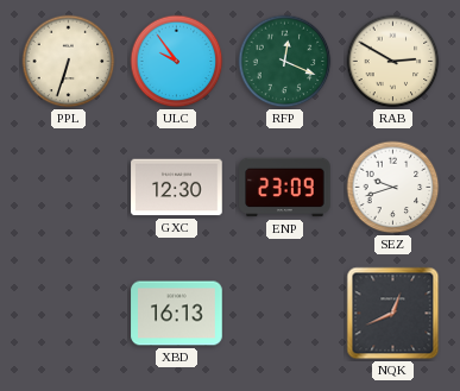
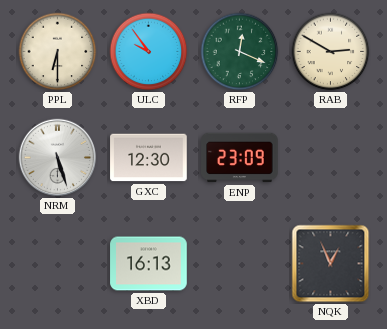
PPL: 6:33 -> 6:30
NRM: none -> 5:27
SEZ: 9:42 -> none
NQK: 12:41 -> 12:56
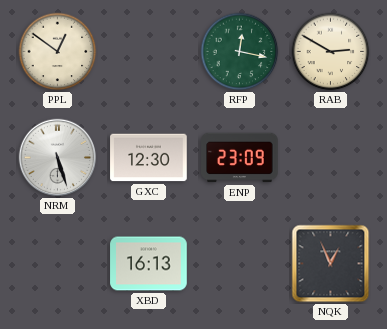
PPL: 6:30 -> 12:51
ULC: 9:54 -> none
RFP: 12:19 -> 12:17
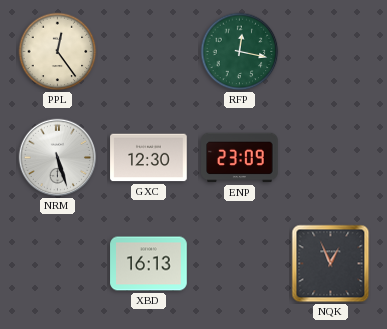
PPL: 12:51 -> 12:24
RAB: 2:50 -> none
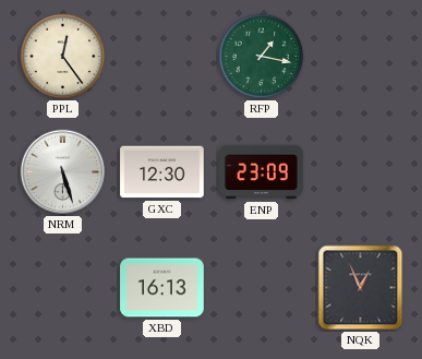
RFP: 12:17 -> 1:17
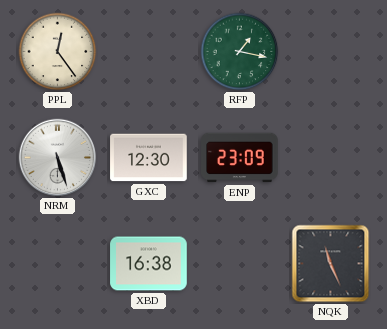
XBD: 16:13 -> 16:38
NQK: 12:56 -> 11:26
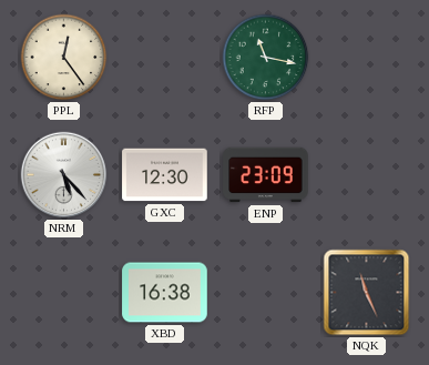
RFP: 1:17 -> 11:17
NRM: 5:27 -> 5:23
